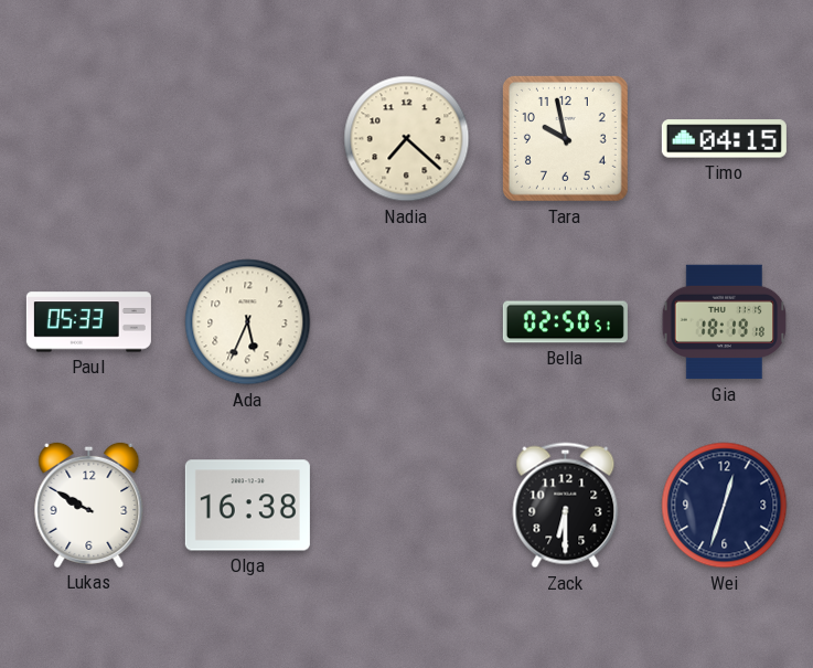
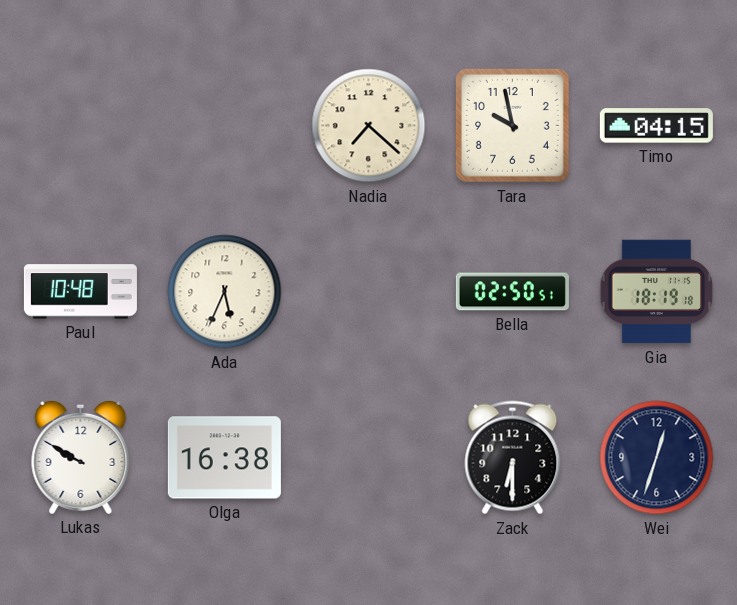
Paul: 05:33 -> 10:48
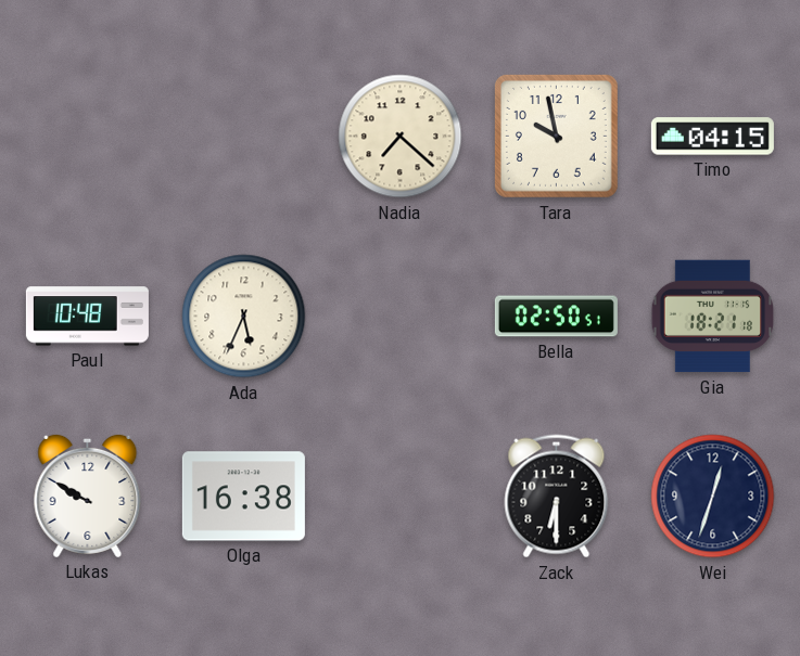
Gia: 18:19 -> 18:21
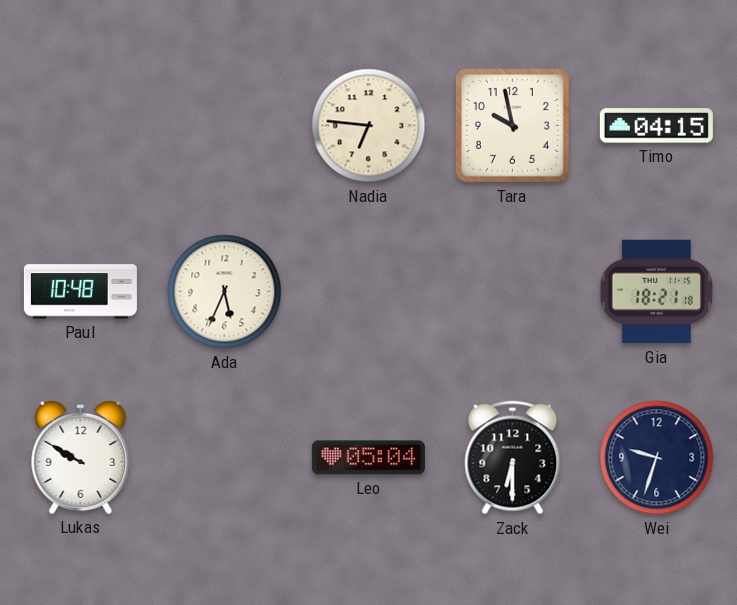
Nadia: 7:22 -> 6:46
Bella: 02:50 -> none
Olga: 16:38 -> none
Leo: none -> 05:04
Wei: 12:33 -> 9:33
